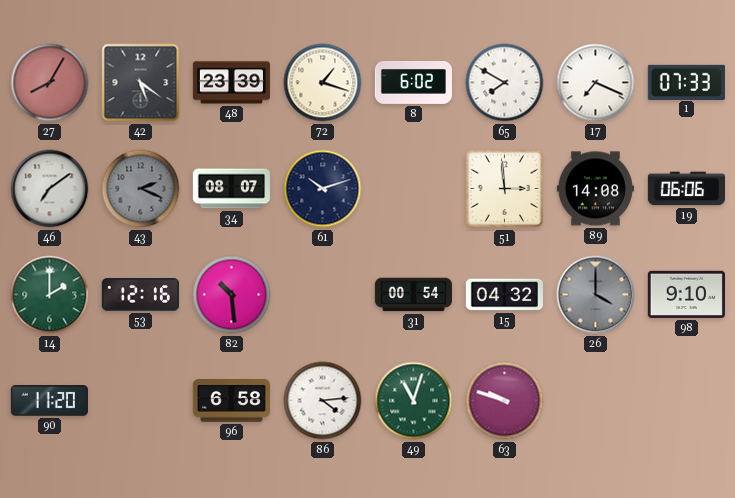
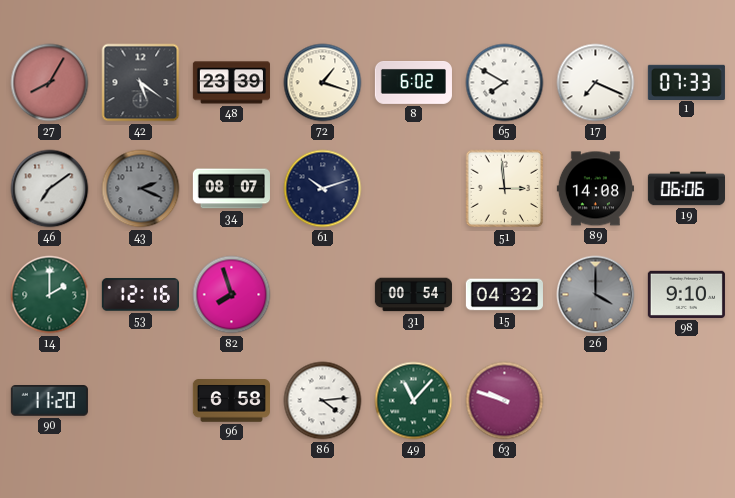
82: 10:29 -> 7:57
49: 11:03 -> 11:07
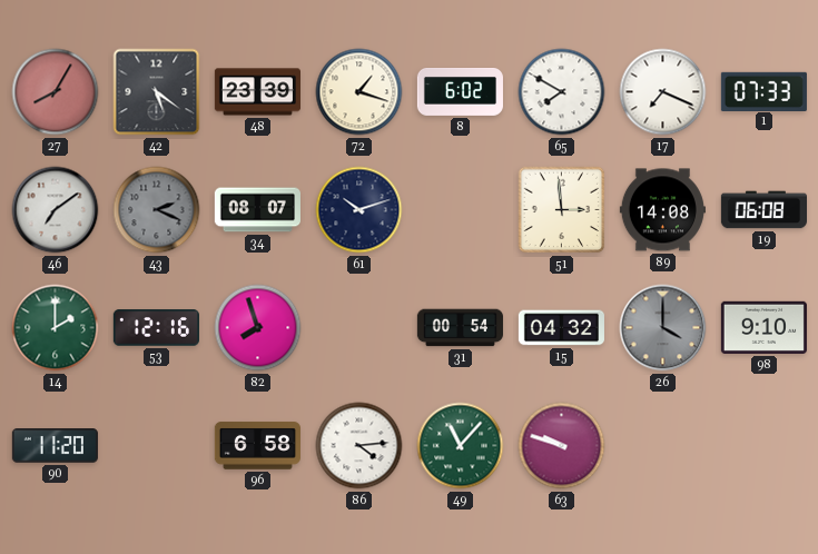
19: 06:06 -> 06:08
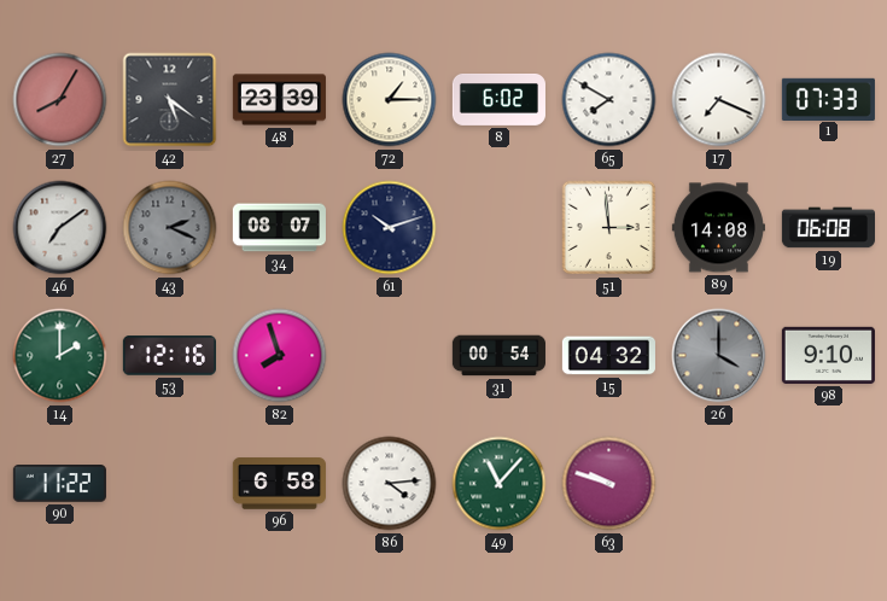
72: 1:18 -> 1:15
90: 11:20 -> 11:22
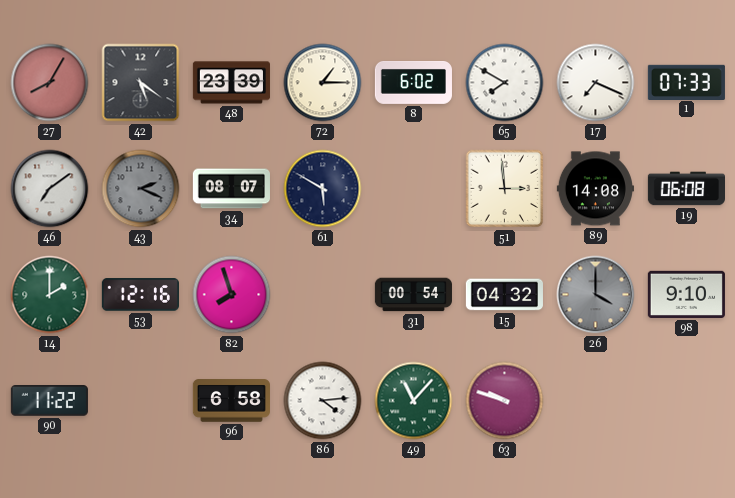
61: 10:12 -> 5:50
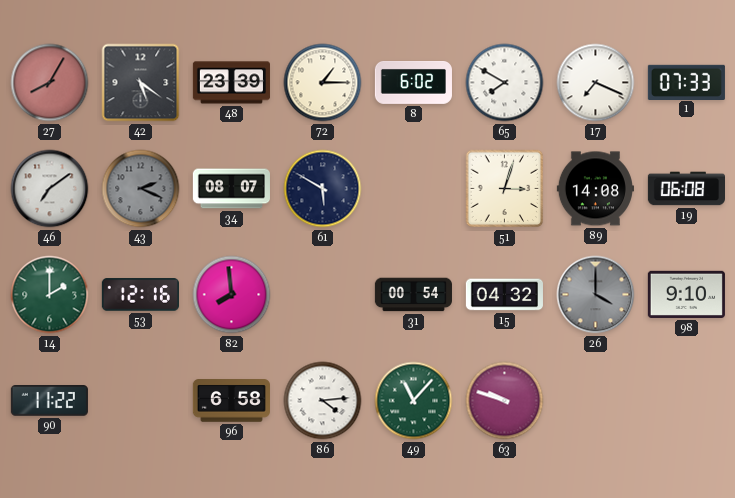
51: 2:59 -> 3:03
82: 7:57 -> 7:59
